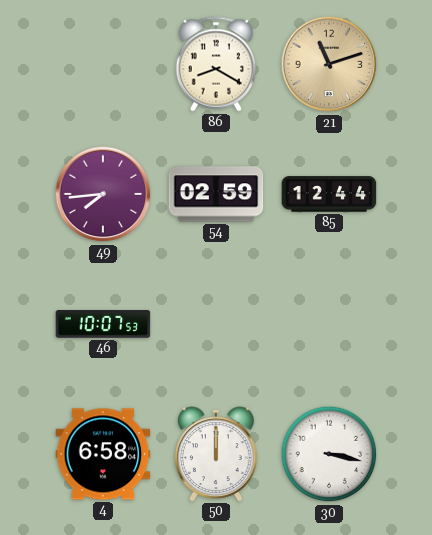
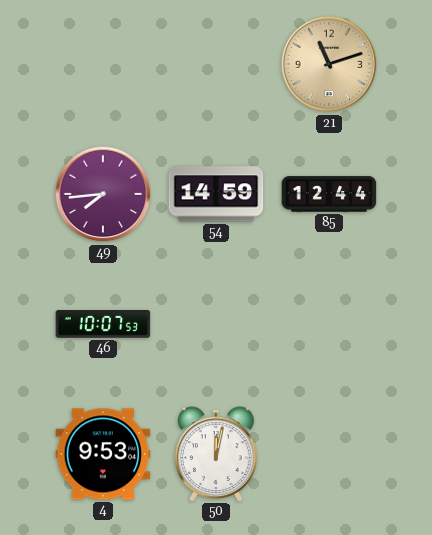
86: 8:20 -> none
54: 02:59 -> 14:59
4: 6:58 -> 9:53
50: 12:00 -> 12:02
30: 3:17 -> none
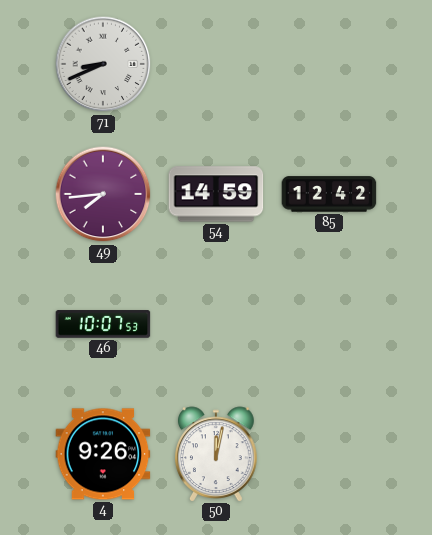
71: none -> 8:41
21: 11:12 -> none
85: 12:44 -> 12:42
4: 9:53 -> 9:26
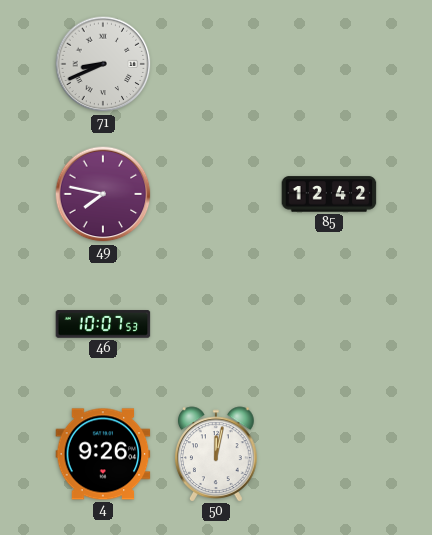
49: 7:44 -> 7:47
54: 14:59 -> none
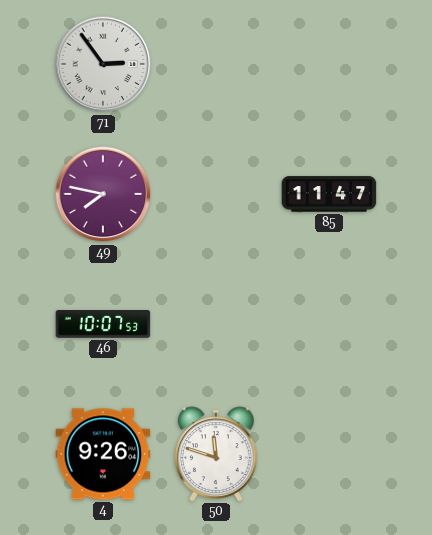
71: 8:41 -> 2:54
85: 12:42 -> 11:47
50: 12:02 -> 11:48
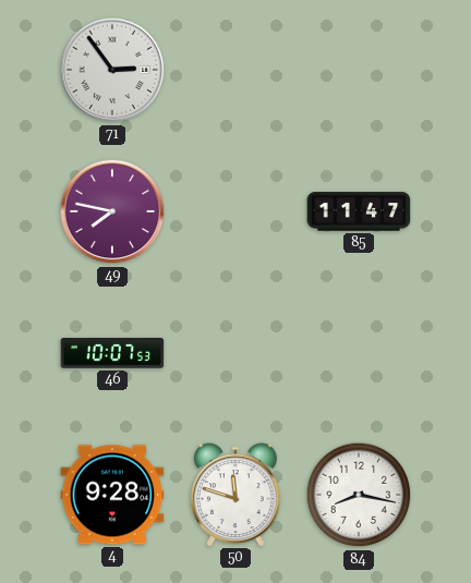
4: 9:26 -> 9:28
84: none -> 8:17
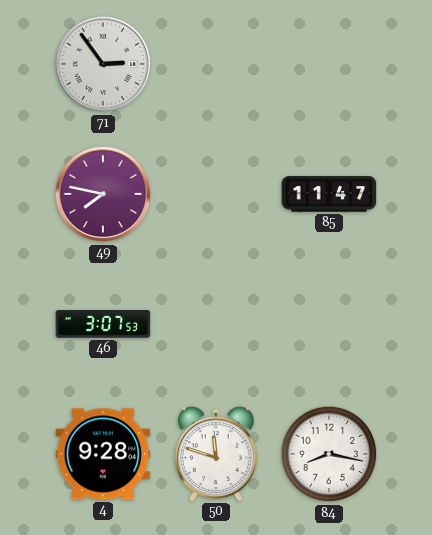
46: 10:07 -> 3:07
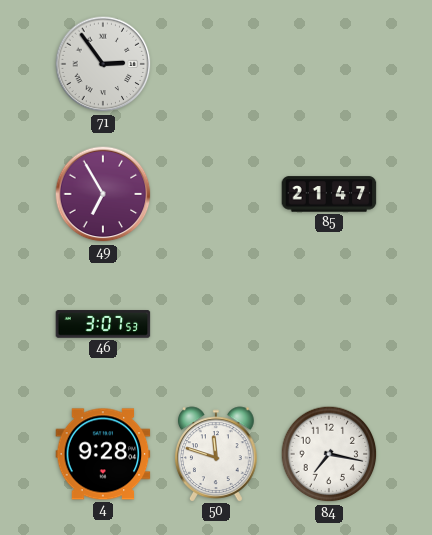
49: 7:47 -> 6:55
85: 11:47 -> 21:47
84: 8:17 -> 7:17
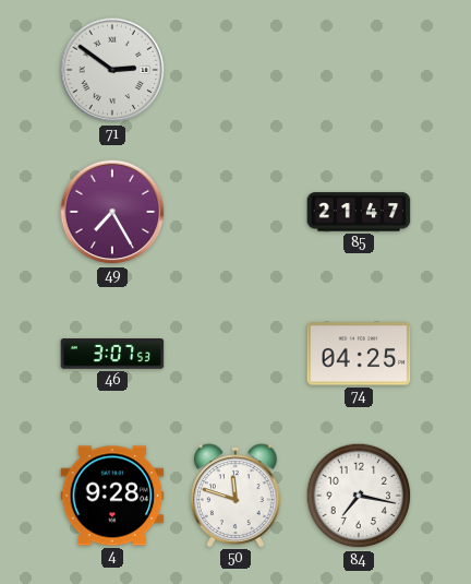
71: 2:54 -> 2:51
49: 6:55 -> 7:25
74: none -> 04:25
